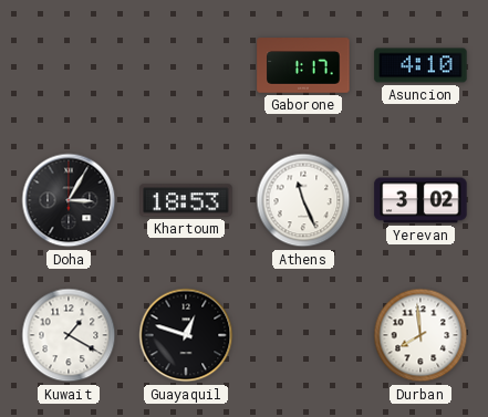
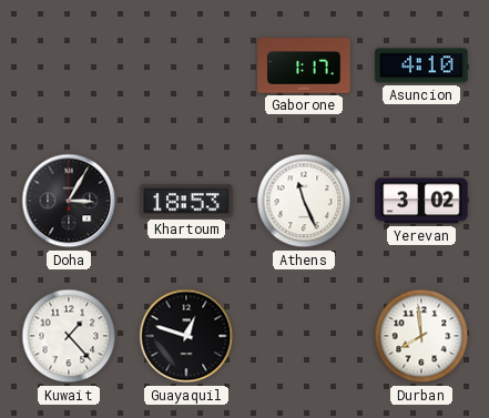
Kuwait: 1:20 -> 1:23
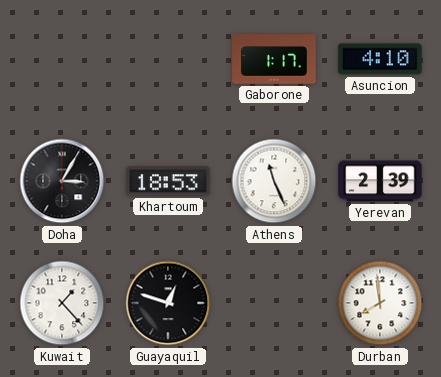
Yerevan: 3:02 -> 2:39
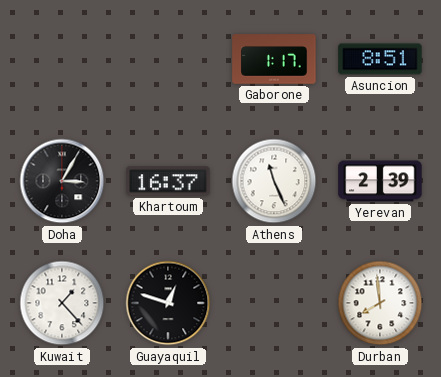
Asuncion: 4:10 -> 8:51
Khartoum: 18:53 -> 16:37
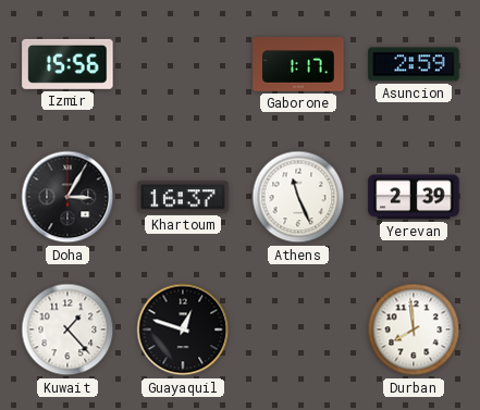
Izmir: none -> 15:56
Asuncion: 8:51 -> 2:59
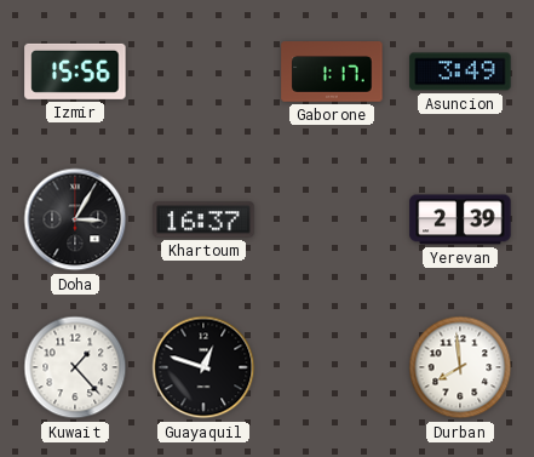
Asuncion: 2:59 -> 3:49
Athens: 11:26 -> none
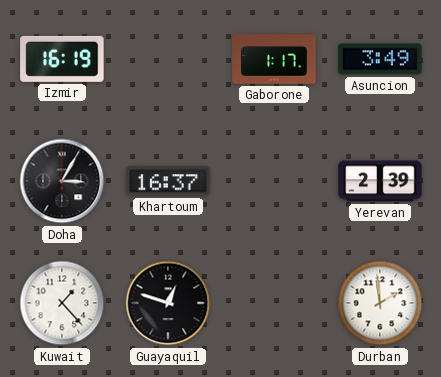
Izmir: 15:56 -> 16:19
Durban: 7:59 -> 1:59
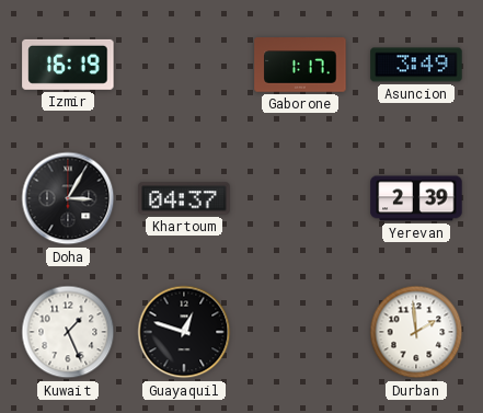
Khartoum: 16:37 -> 04:37
Kuwait: 1:23 -> 1:26
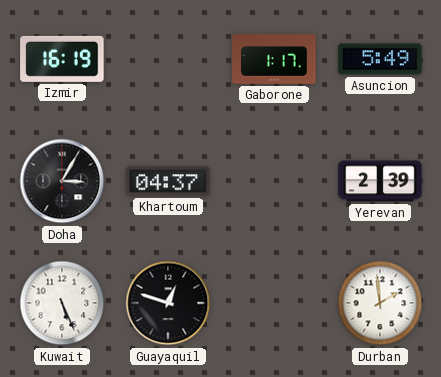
Asuncion: 3:49 -> 5:49
Kuwait: 1:26 -> 5:26
